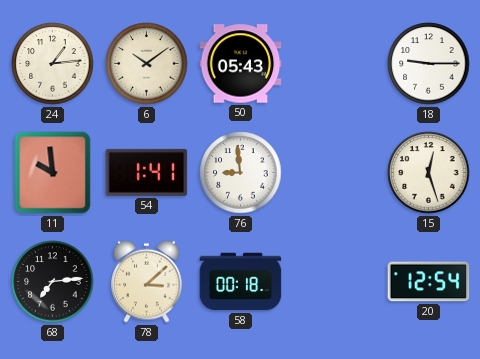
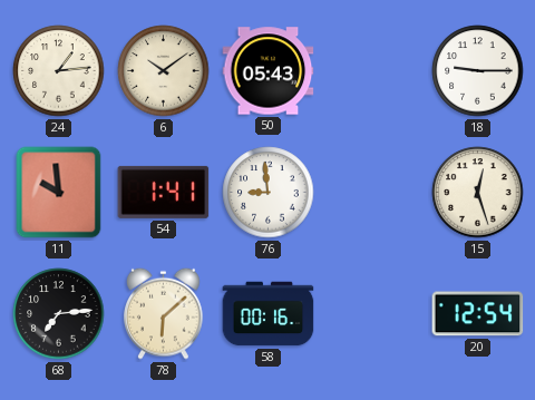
78: 3:08 -> 6:08
58: 00:18 -> 00:16
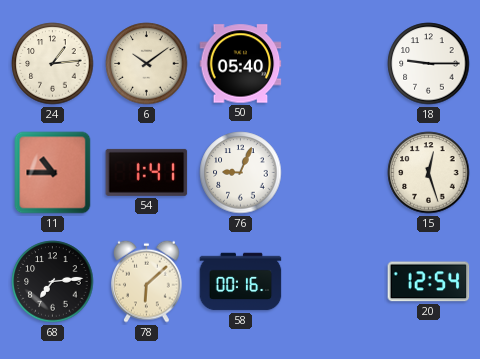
50: 05:43 -> 05:40
11: 9:59 -> 10:45
76: 8:59 -> 9:04
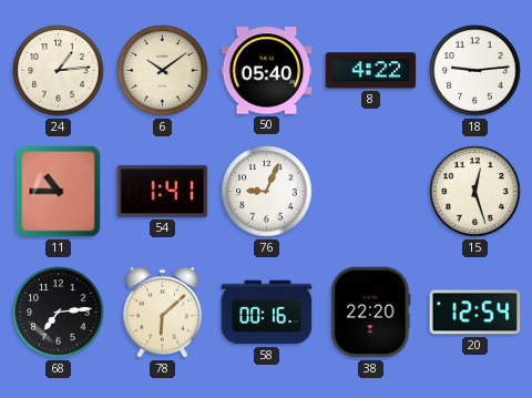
8: none -> 4:22
18: 9:15 -> 9:14
38: none -> 22:20
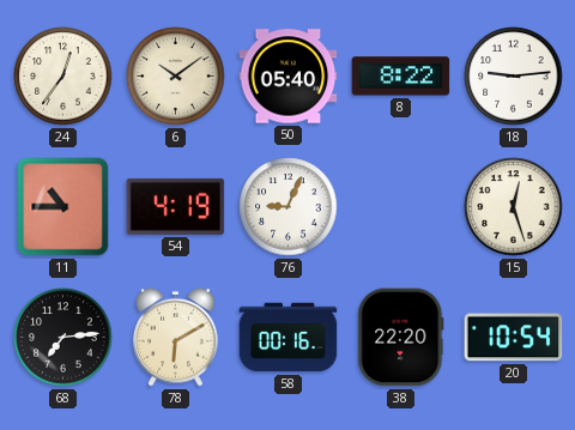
24: 1:14 -> 12:36
8: 4:22 -> 8:22
54: 1:41 -> 4:19
78: 6:08 -> 6:10
20: 12:54 -> 10:54
